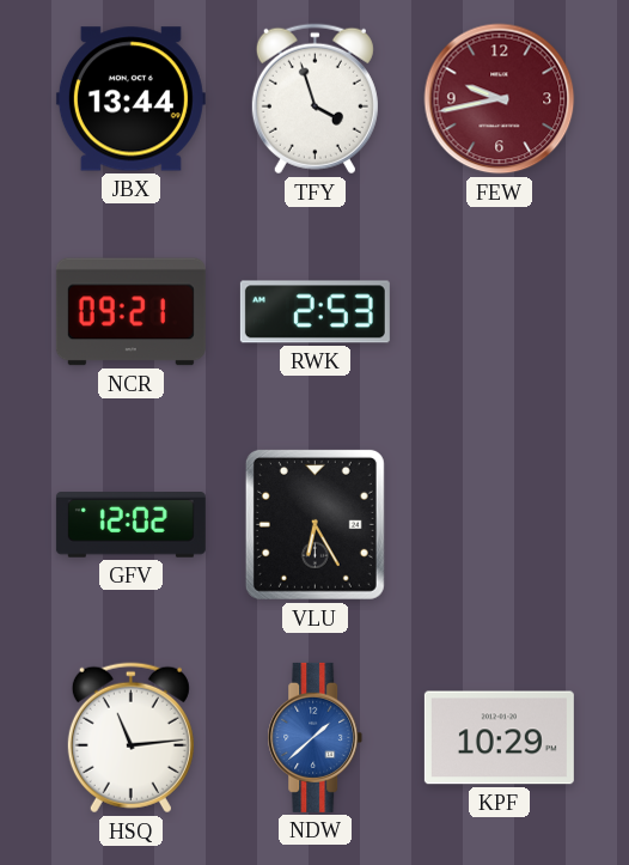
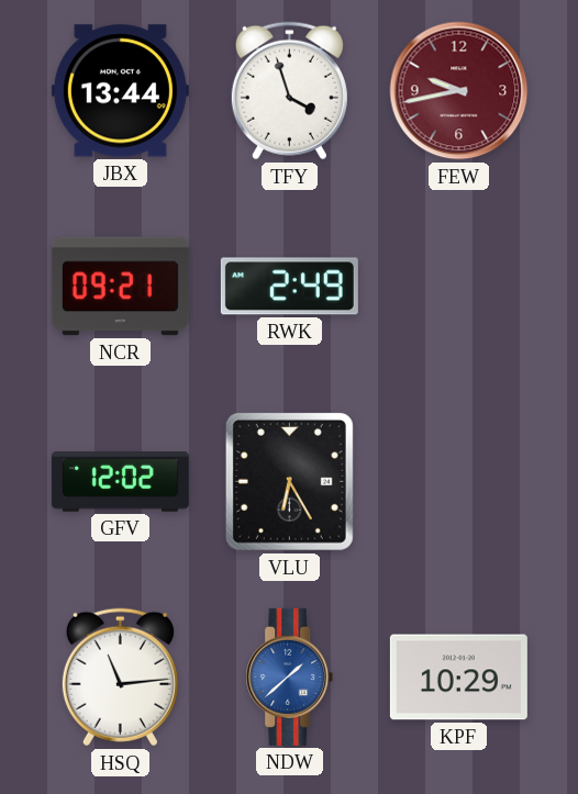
RWK: 2:53 -> 2:49
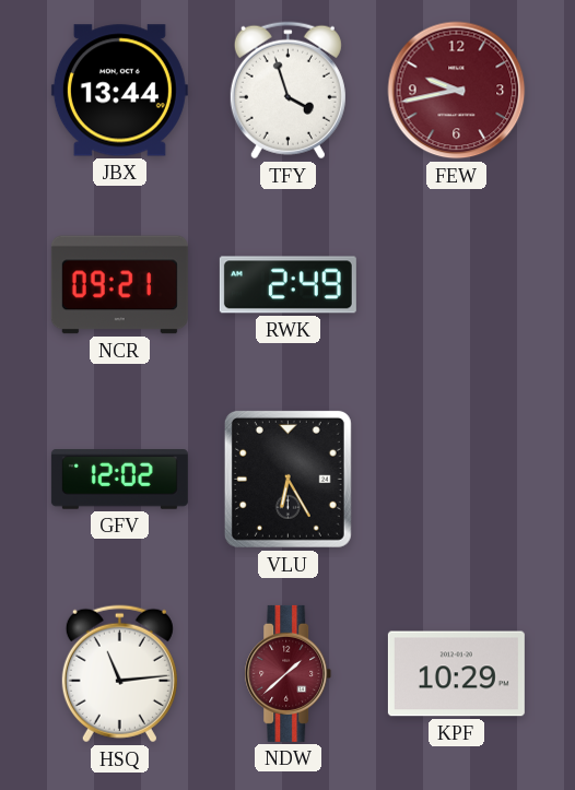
NDW dial: blue -> burgundy
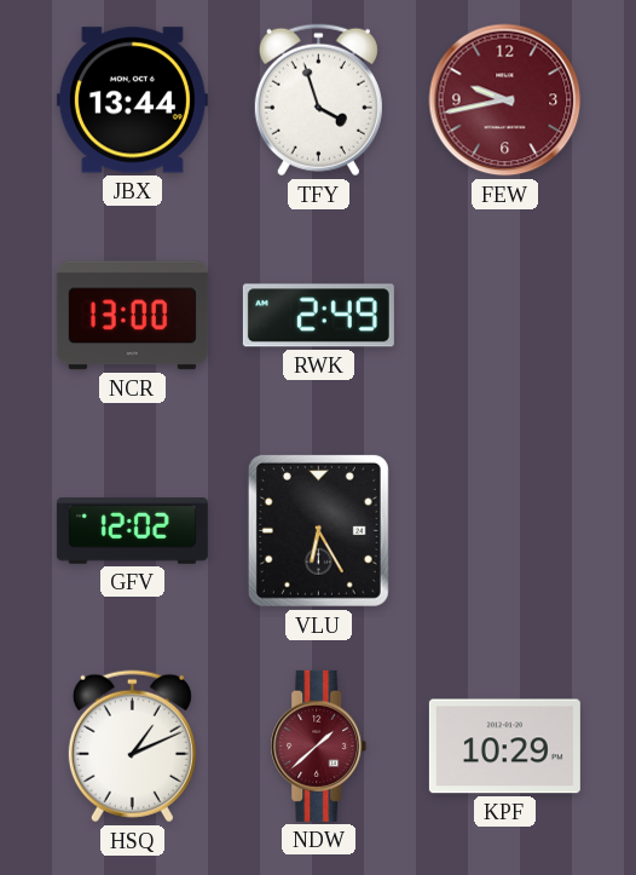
NCR: 09:21 -> 13:00
HSQ: 11:14 -> 1:11
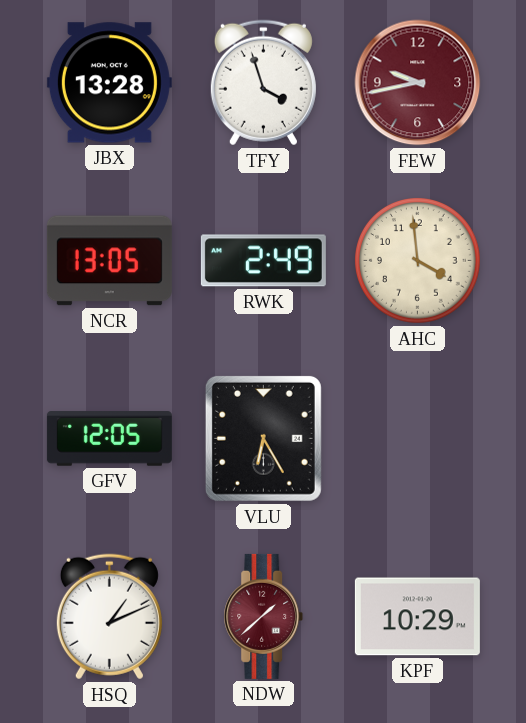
JBX: 13:44 -> 13:28
NCR: 13:00 -> 13:05
AHC: none -> 3:59
GFV: 12:02 -> 12:05
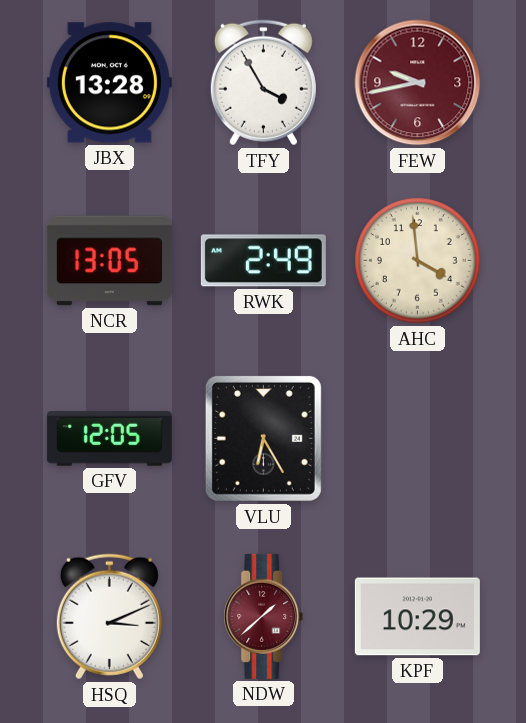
TFY: 3:57 -> 3:55
HSQ: 1:11 -> 3:11
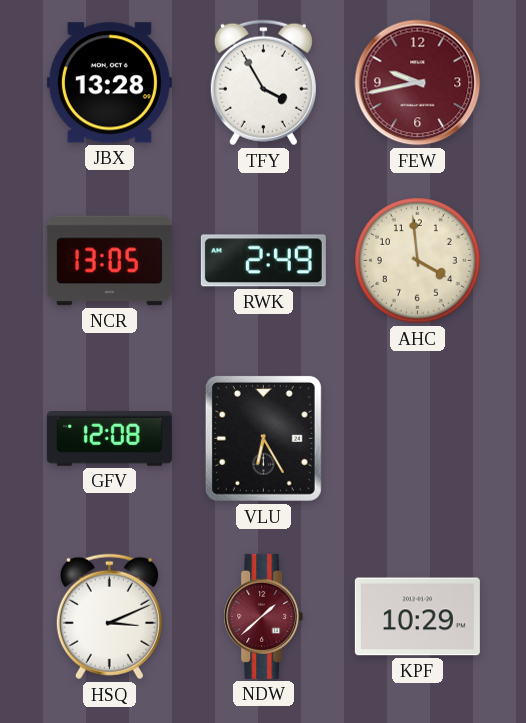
GFV: 12:05 -> 12:08
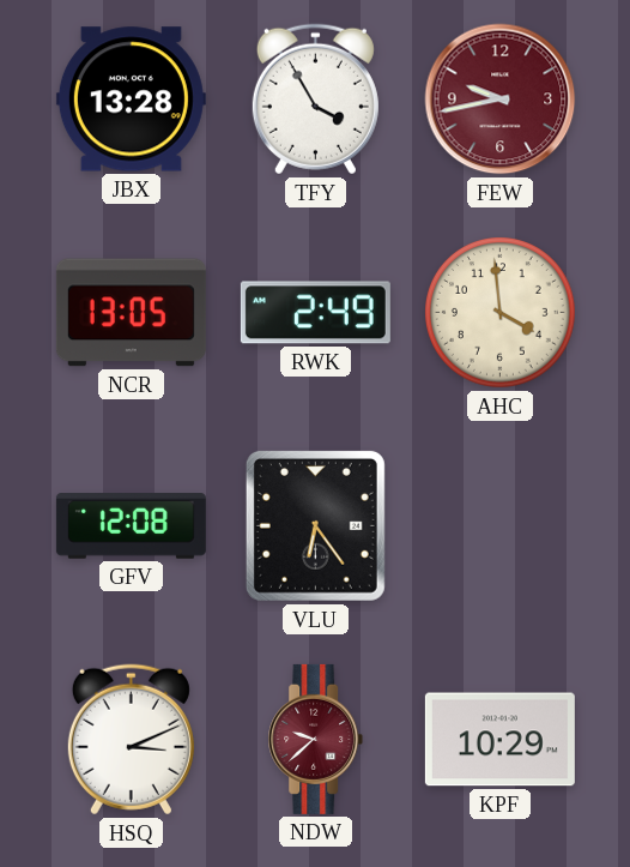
VLU: 6:25 -> 6:24
NDW: 1:38 -> 9:38
